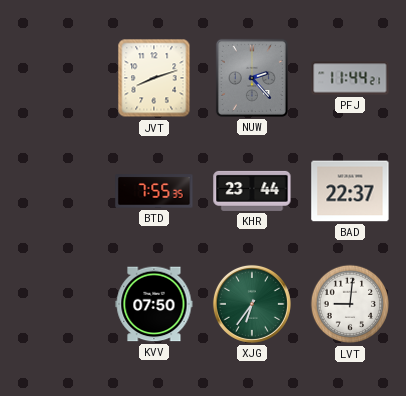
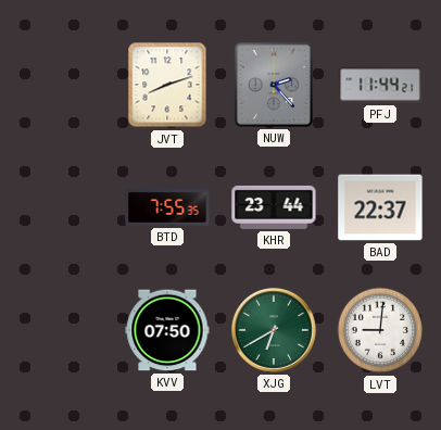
XJG: 6:36 -> 6:40
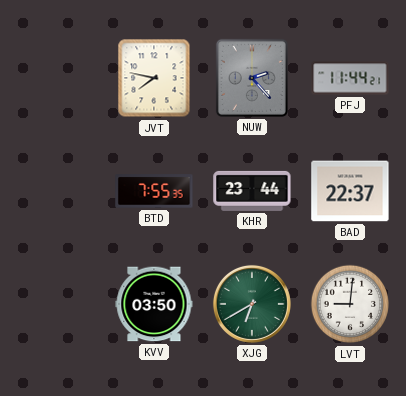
JVT: 8:12 -> 7:47
KVV: 07:50 -> 03:50
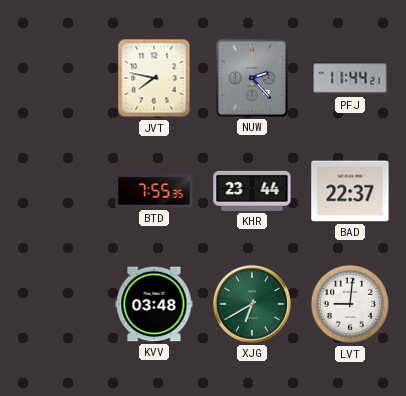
KVV: 03:50 -> 03:48
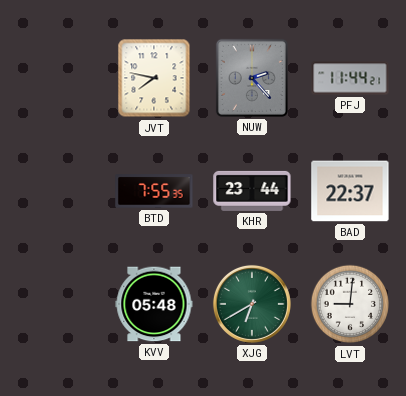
KVV: 03:48 -> 05:48
